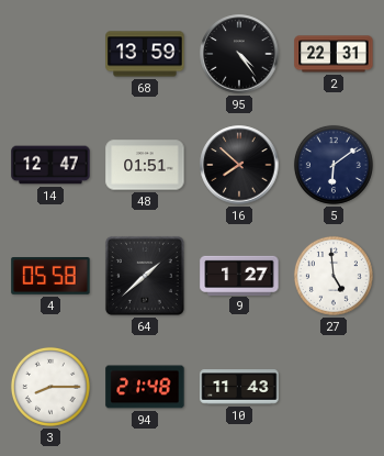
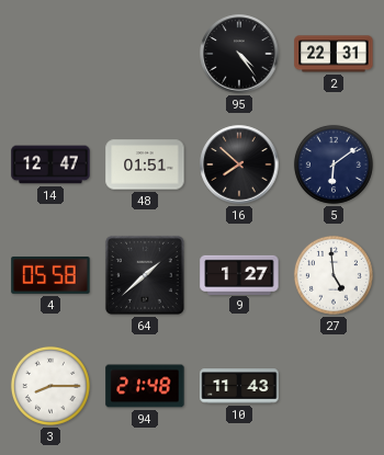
68: 13:59 -> none
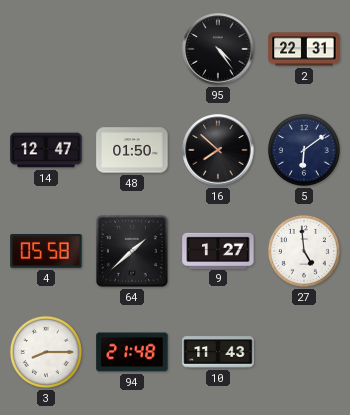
48: 01:51 -> 01:50
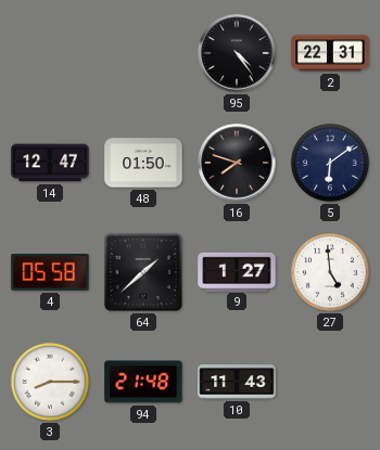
16: 7:52 -> 7:48
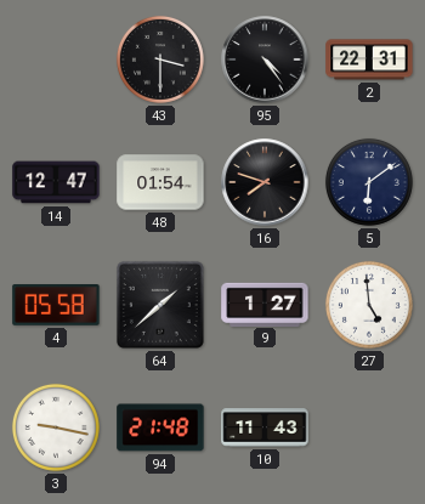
43: none -> 3:30
48: 01:50 -> 01:54
3: 8:15 -> 9:17
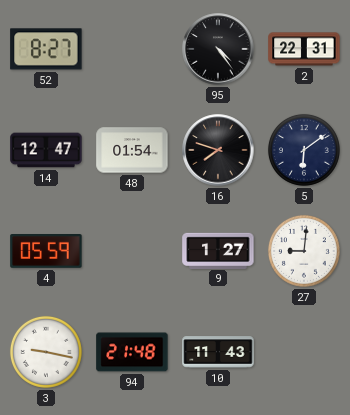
52: none -> 8:27
43: 3:30 -> none
4: 05:58 -> 05:59
64: 1:38 -> none
27: 4:59 -> 9:01
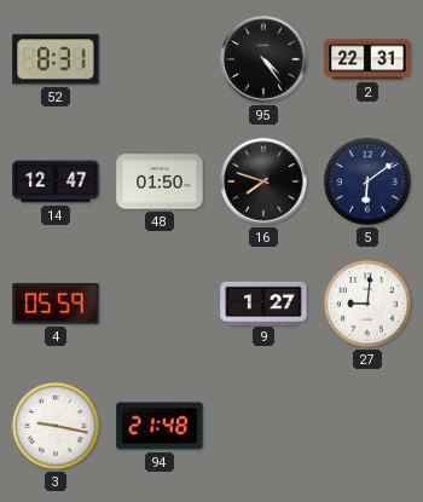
52: 8:27 -> 8:31
48: 01:54 -> 01:50
10: 11:43 -> none
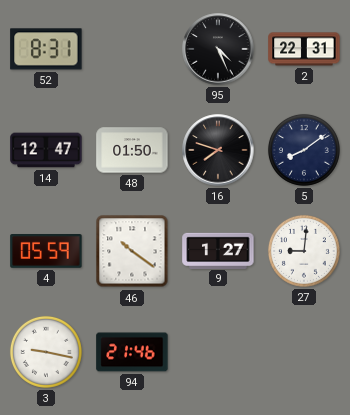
95: 4:24 -> 4:26
5: 6:09 -> 8:09
46: none -> 10:21
94: 21:48 -> 21:46
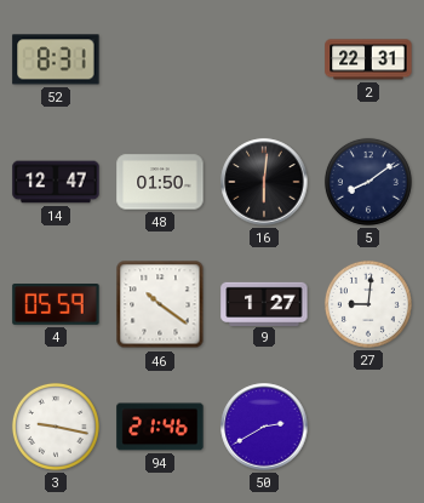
95: 4:26 -> none
16: 7:48 -> 6:01
50: none -> 2:40
